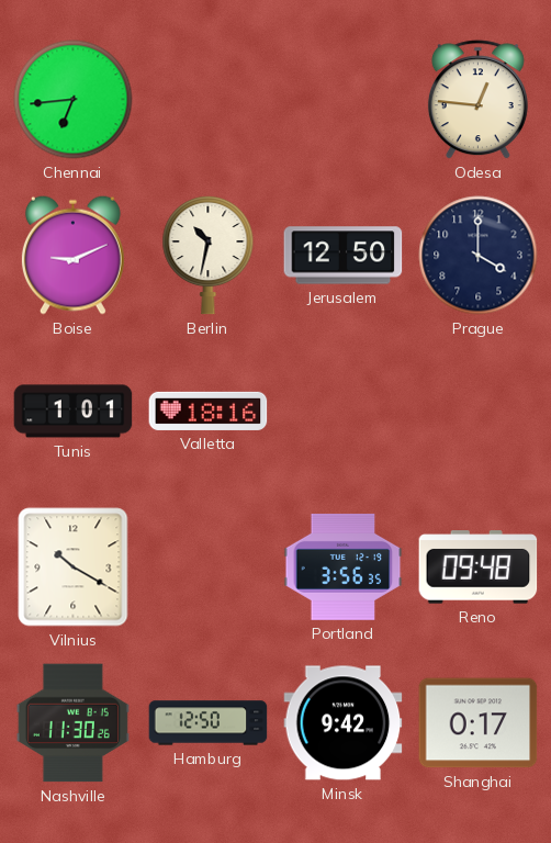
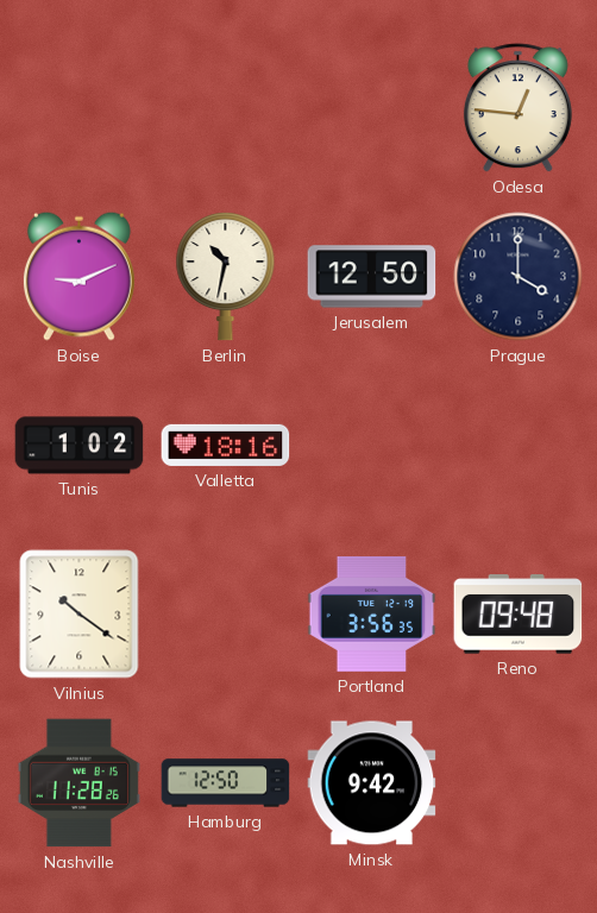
Chennai: 6:44 -> none
Tunis: 1:01 -> 1:02
Vilnius: 10:20 -> 10:21
Nashville: 11:30 -> 11:28
Shanghai: 0:17 -> none
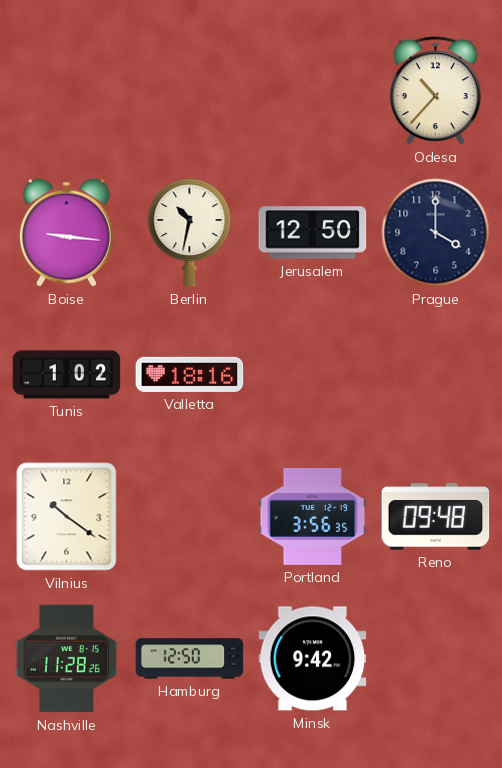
Odesa: 12:46 -> 10:37
Boise: 9:11 -> 9:16
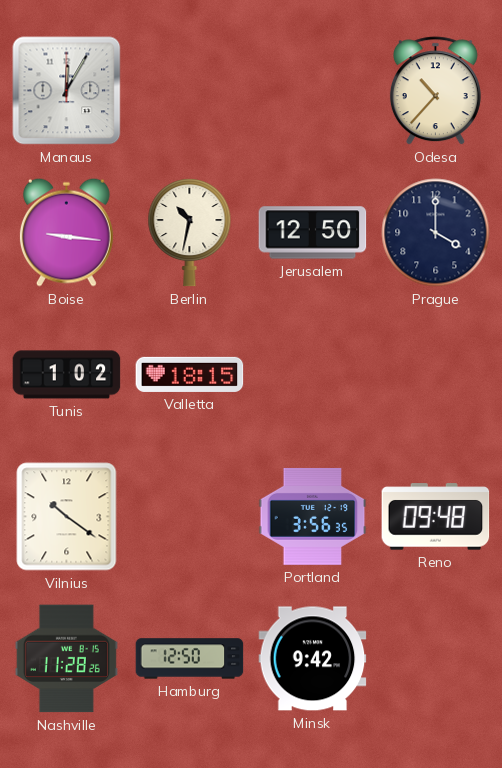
Manaus: none -> 12:05
Valletta: 18:16 -> 18:15
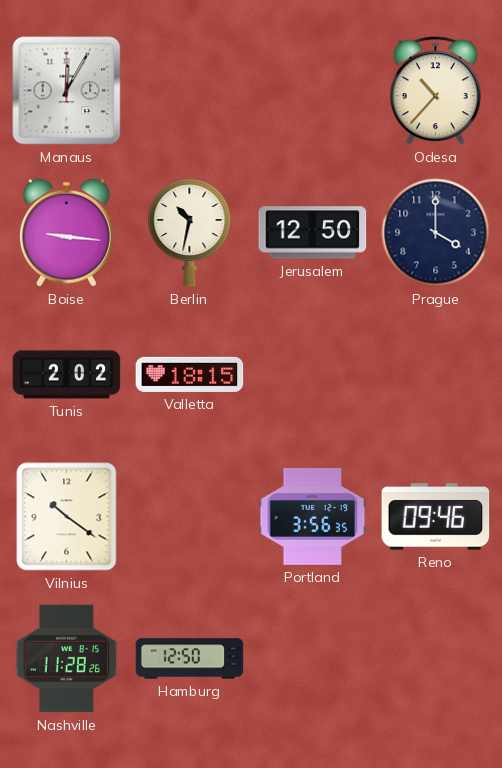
Tunis: 1:02 -> 2:02
Reno: 09:48 -> 09:46
Minsk: 9:42 -> none
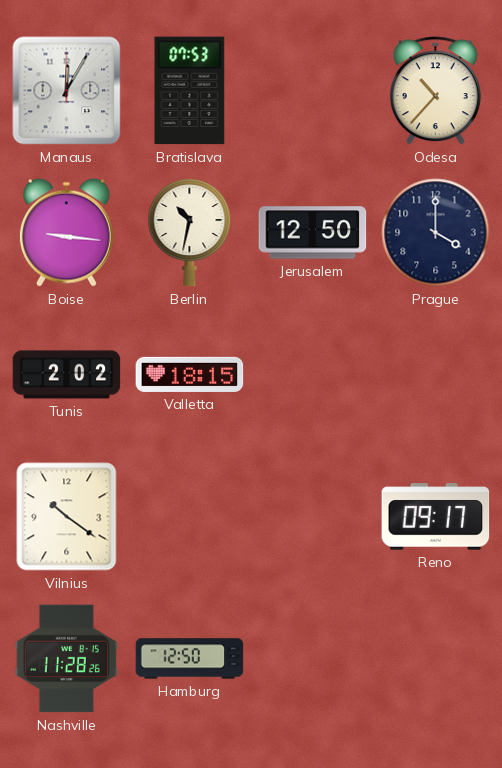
Bratislava: none -> 07:53
Portland: 3:56 -> none
Reno: 09:46 -> 09:17
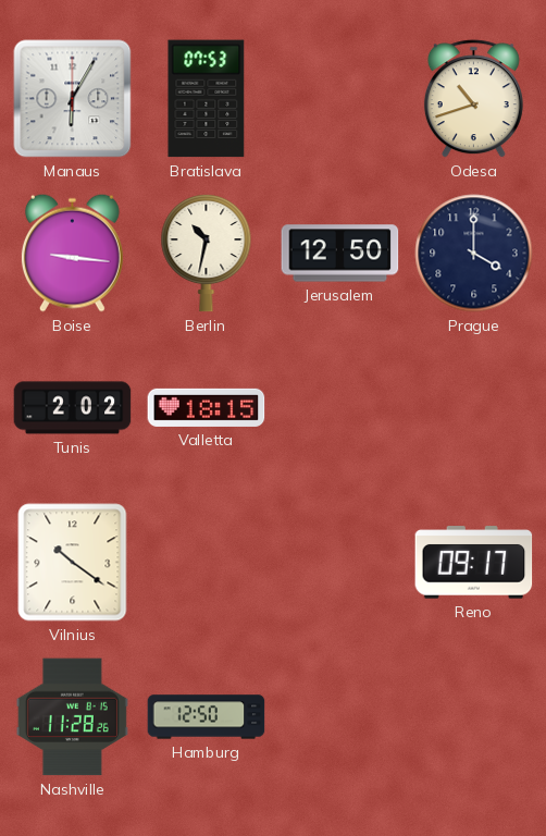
Manaus: 12:05 -> 6:05
Odesa: 10:37 -> 10:42
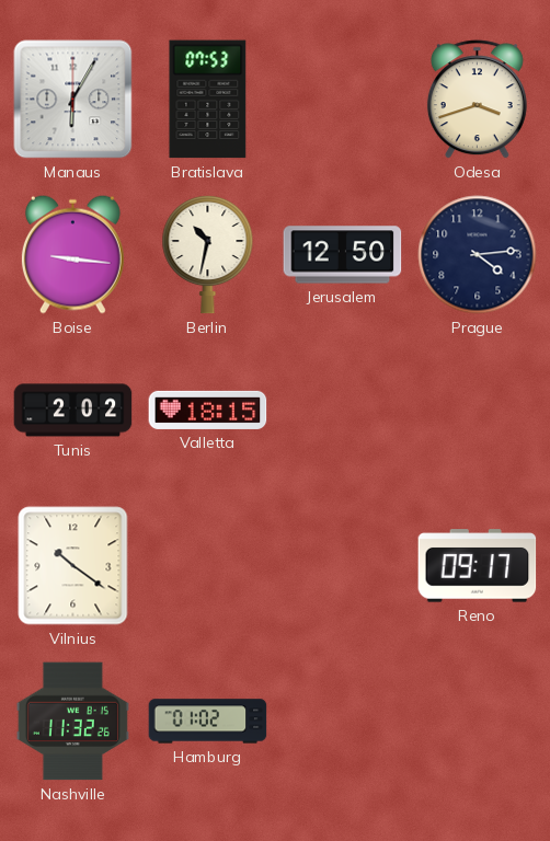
Odesa: 10:42 -> 3:42
Prague: 4:00 -> 4:14
Nashville: 11:28 -> 11:32
Hamburg: 12:50 -> 01:02
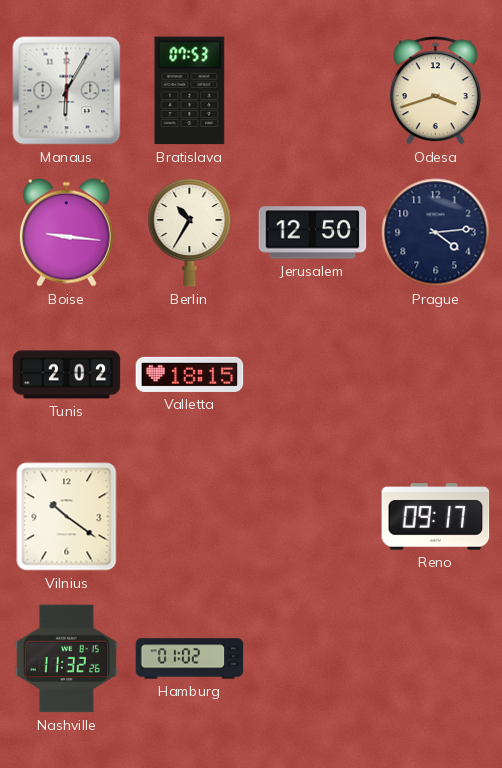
Berlin: 10:32 -> 10:35
